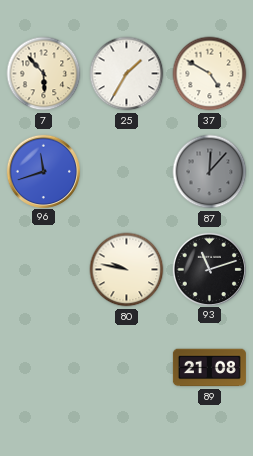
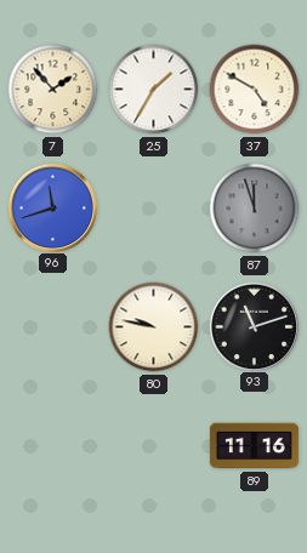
7: 5:53 -> 1:53
87: 12:07 -> 11:57
89: 21:08 -> 11:16
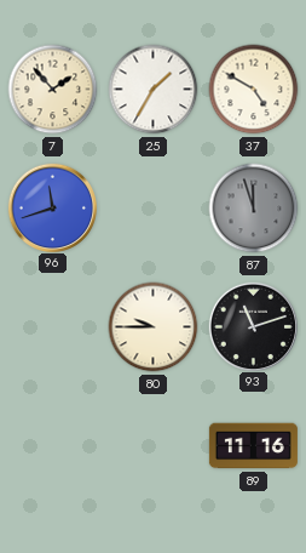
80: 9:47 -> 9:45
